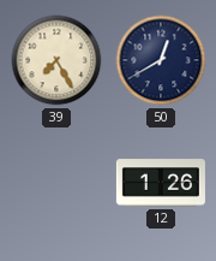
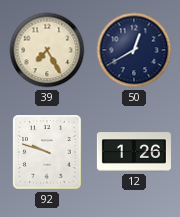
92: none -> 9:48
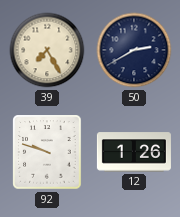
50: 12:40 -> 2:40
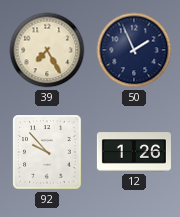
50: 2:40 -> 1:56
92: 9:48 -> 9:53
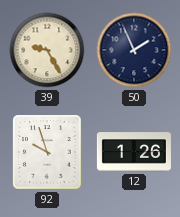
39: 7:25 -> 9:25
92: 9:53 -> 9:57
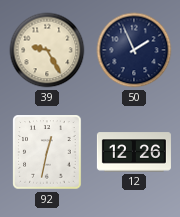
92: 9:57 -> 12:32
12: 1:26 -> 12:26
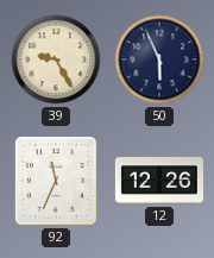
50: 1:56 -> 5:56
92: 12:32 -> 11:34
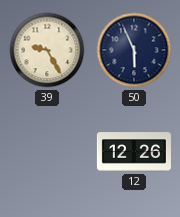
92: 11:34 -> none
